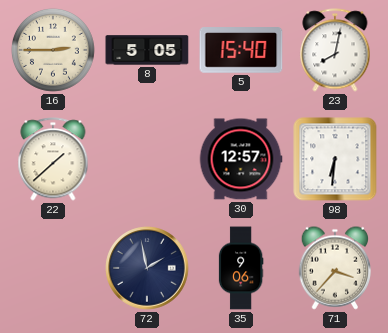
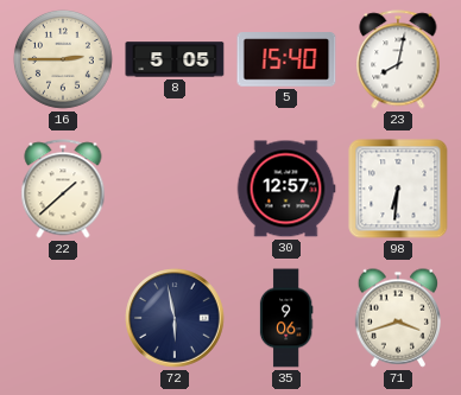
72: 1:58 -> 5:58
71: 3:37 -> 3:42
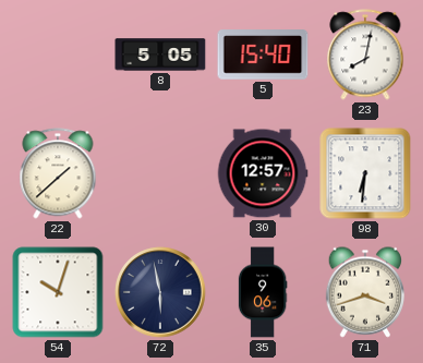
16: 2:45 -> none
54: none -> 10:03
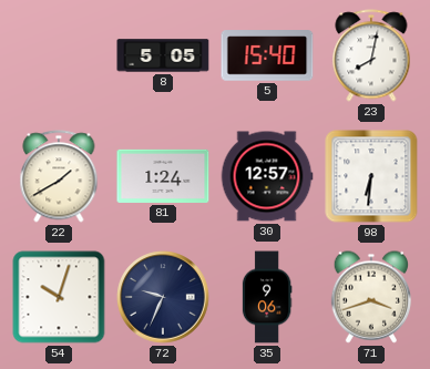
22: 1:38 -> 1:40
81: none -> 1:24
72: 5:58 -> 9:34
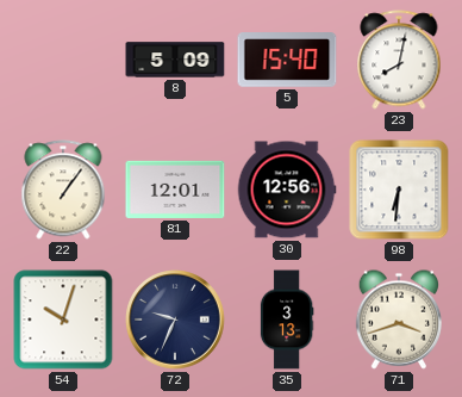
8: 5:05 -> 5:09
22: 1:40 -> 1:06
81: 1:24 -> 12:01
30: 12:57 -> 12:56
35: 9:06 -> 3:13
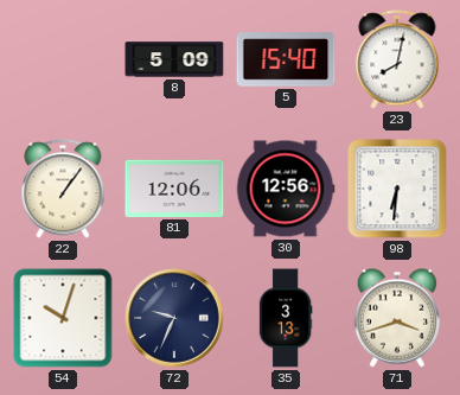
81: 12:01 -> 12:06
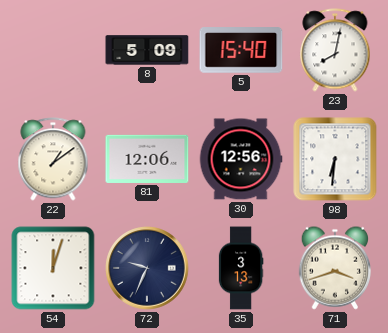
22: 1:06 -> 1:09
54: 10:03 -> 12:03
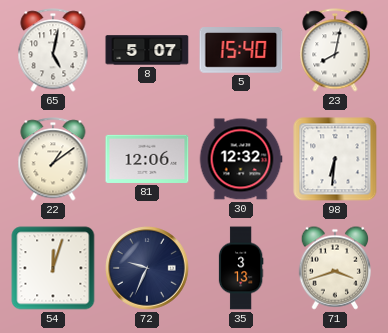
65: none -> 5:02
8: 5:09 -> 5:07
30: 12:56 -> 12:32
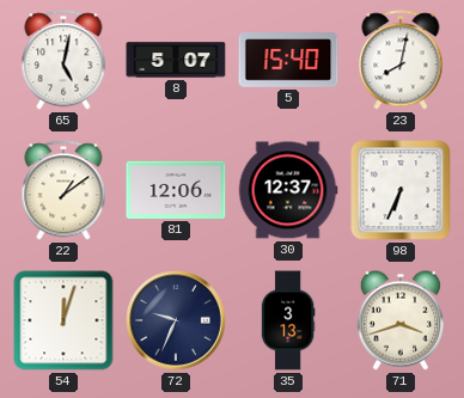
30: 12:32 -> 12:37
98: 6:31 -> 6:34
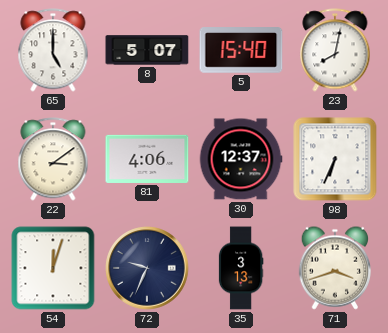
65: 5:02 -> 5:00
22: 1:09 -> 3:09
81: 12:06 -> 4:06
